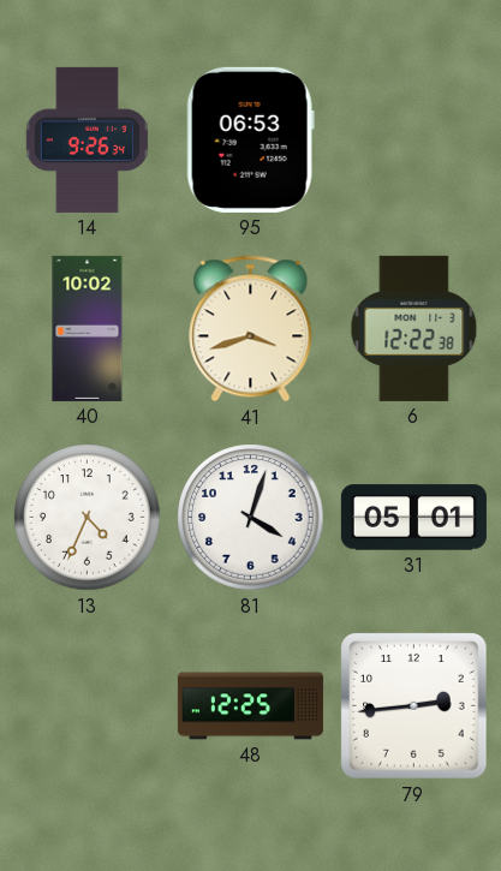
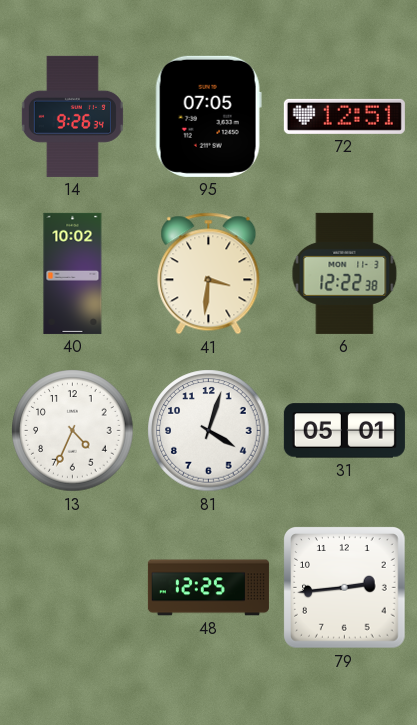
95: 06:53 -> 07:05
72: none -> 12:51
41: 3:42 -> 3:31
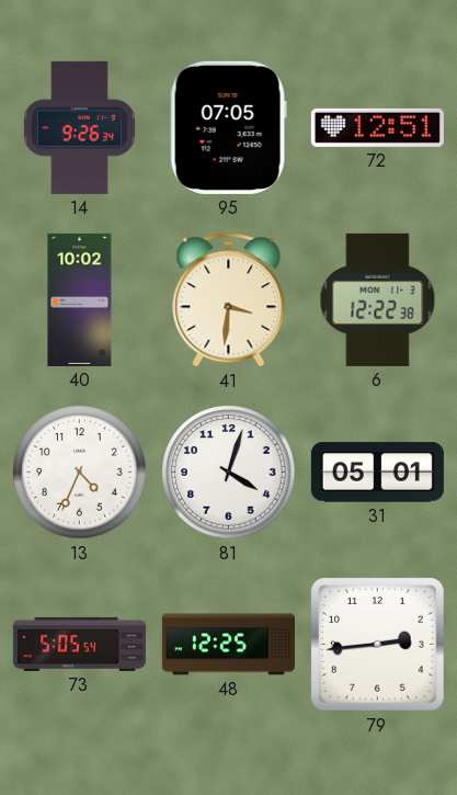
73: none -> 5:05
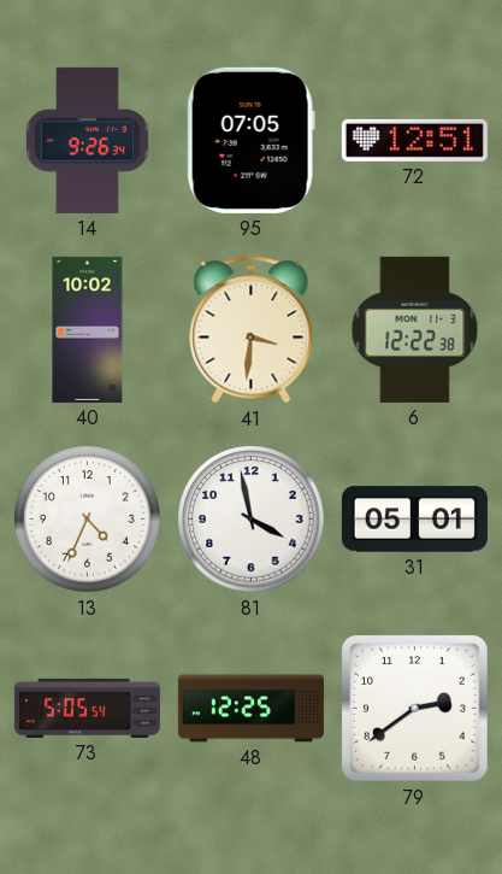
81: 4:03 -> 3:58
79: 2:44 -> 2:39
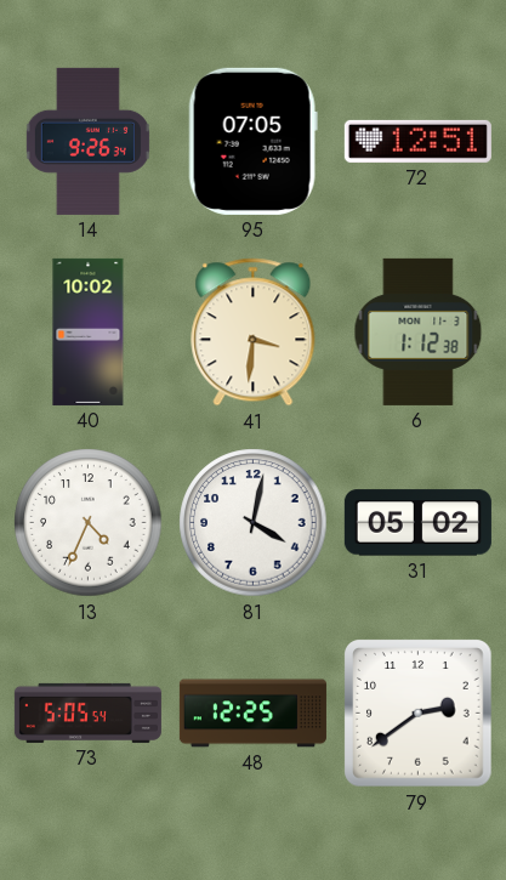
6: 12:22 -> 1:12
81: 3:58 -> 4:02
31: 05:01 -> 05:02
